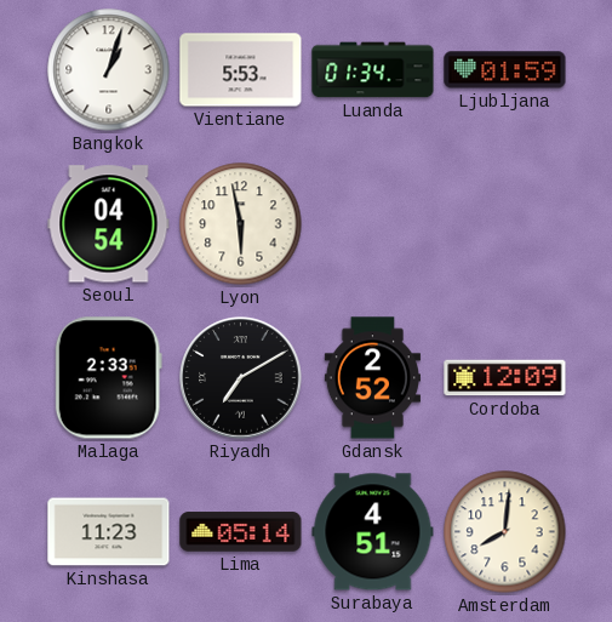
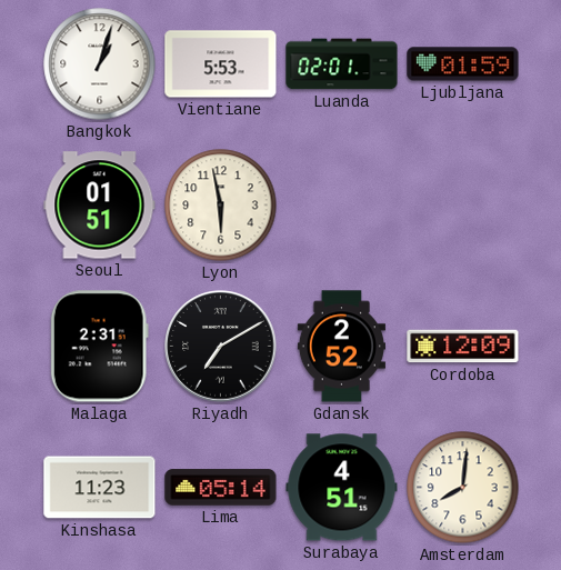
Luanda: 01:34 -> 02:01
Seoul: 04:54 -> 01:51
Malaga: 2:33 -> 2:31
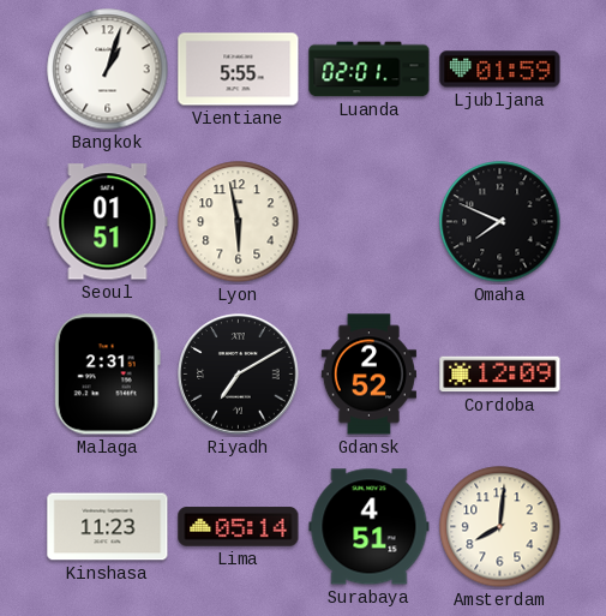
Vientiane: 5:53 -> 5:55
Omaha: none -> 7:49
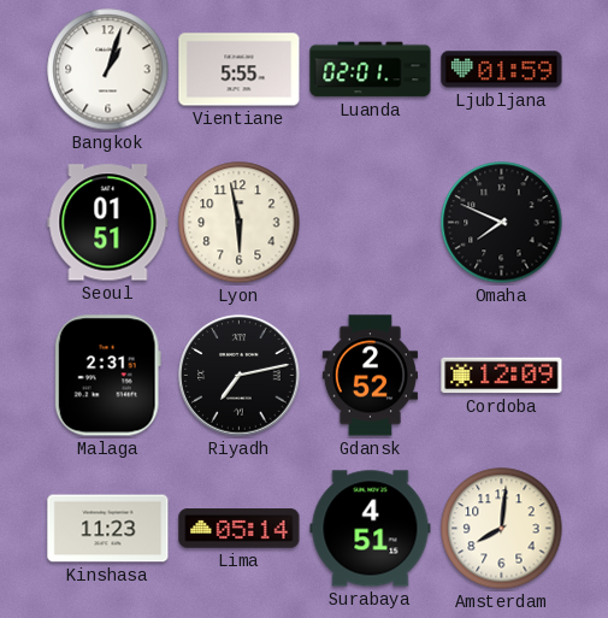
Riyadh: 7:10 -> 7:13
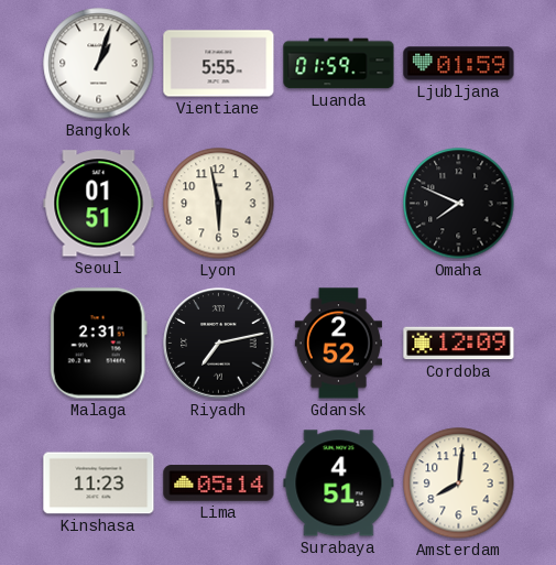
Luanda: 02:01 -> 01:59
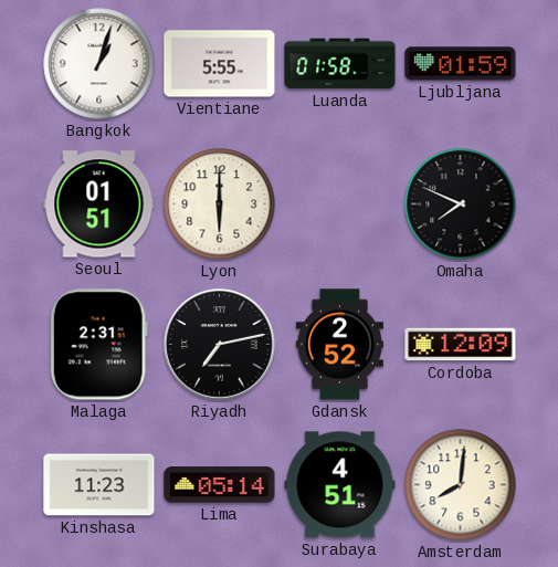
Luanda: 01:59 -> 01:58
Lyon: 5:58 -> 6:00
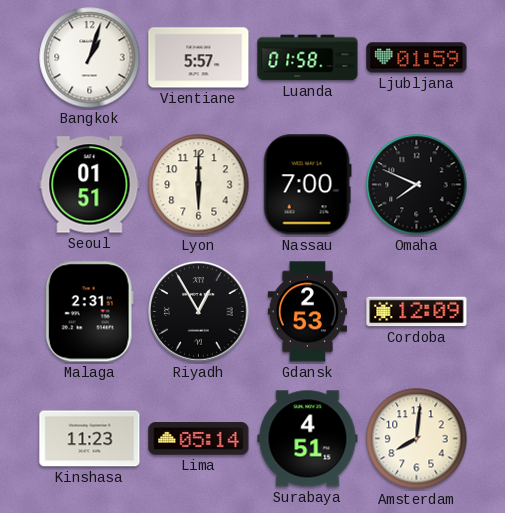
Vientiane: 5:55 -> 5:57
Nassau: none -> 7:00
Riyadh: 7:13 -> 12:55
Gdansk: 2:52 -> 2:53
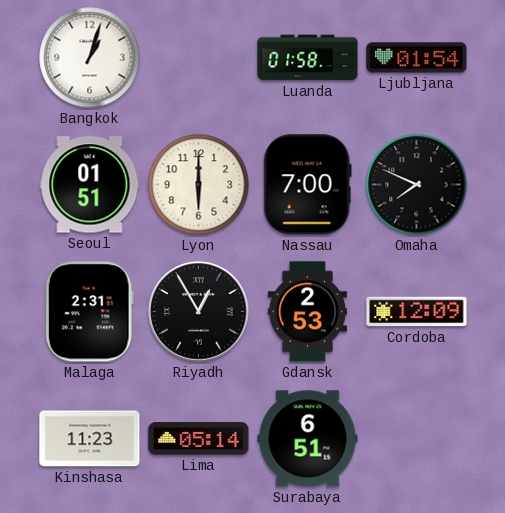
Vientiane: 5:57 -> none
Ljubljana: 01:59 -> 01:54
Surabaya: 4:51 -> 6:51
Amsterdam: 8:01 -> none
